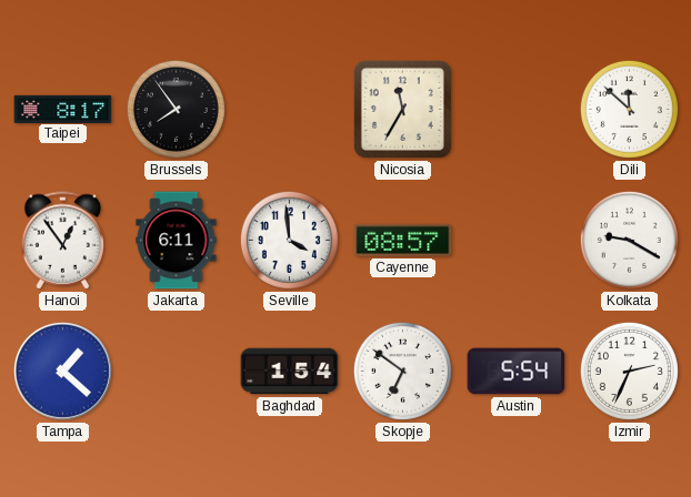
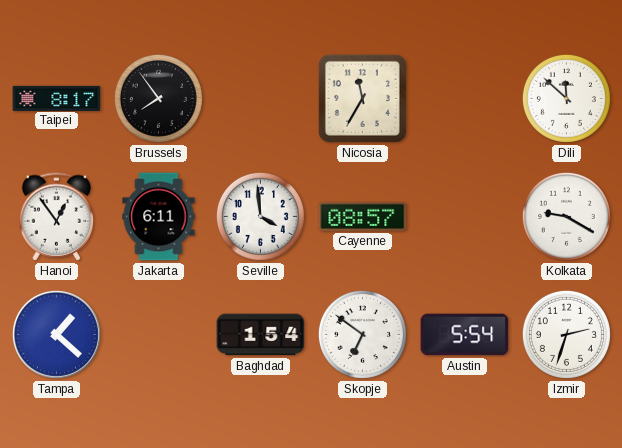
Izmir: 2:34 -> 2:33
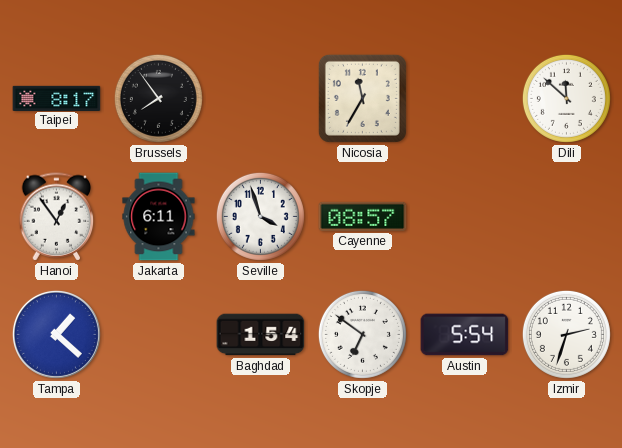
Seville: 3:59 -> 3:57
Kolkata: 9:20 -> none
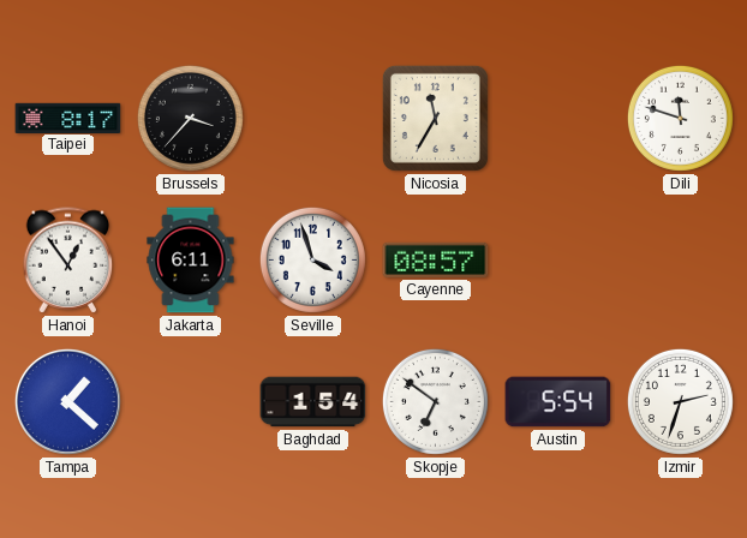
Brussels: 7:54 -> 3:37
Dili: 11:52 -> 11:48
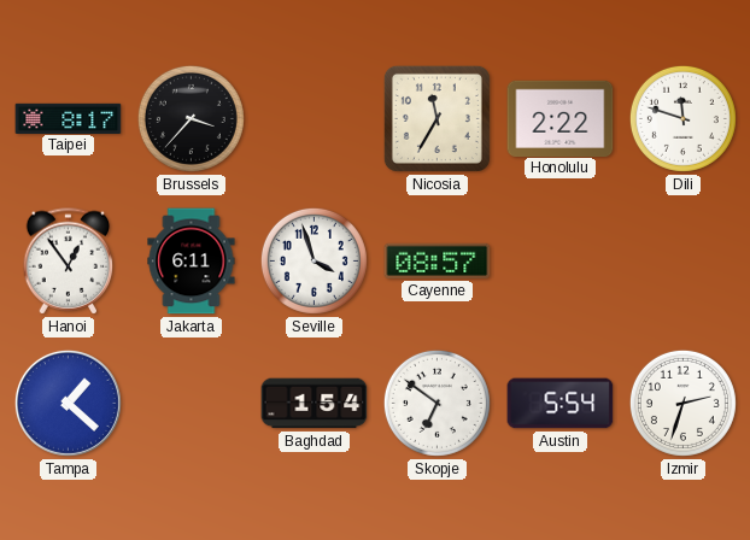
Honolulu: none -> 2:22
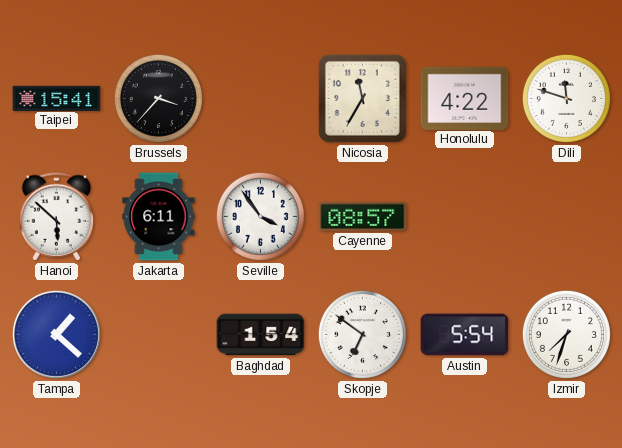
Taipei: 8:17 -> 15:41
Honolulu: 2:22 -> 4:22
Hanoi: 12:54 -> 5:52
Seville: 3:57 -> 3:54
Izmir: 2:33 -> 7:33
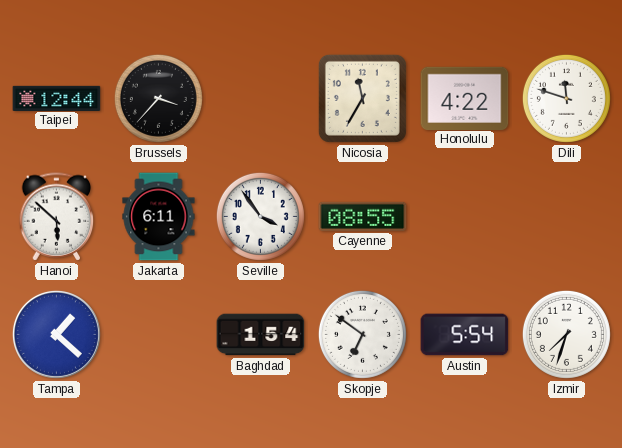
Taipei: 15:41 -> 12:44
Cayenne: 08:57 -> 08:55
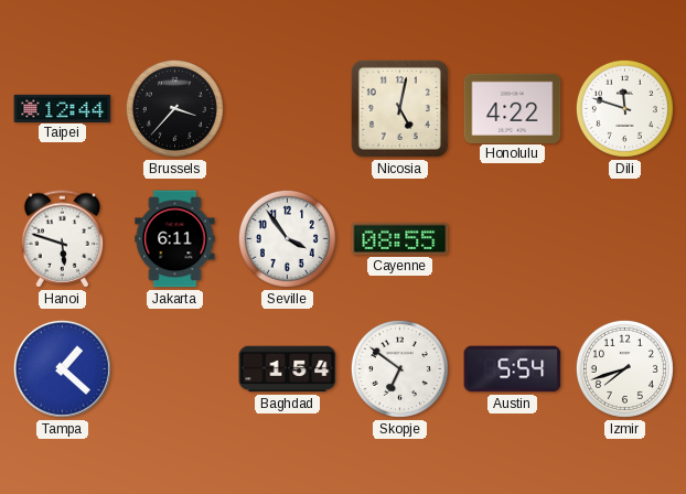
Nicosia: 11:35 -> 5:02
Hanoi: 5:52 -> 5:48
Izmir: 7:33 -> 7:42
